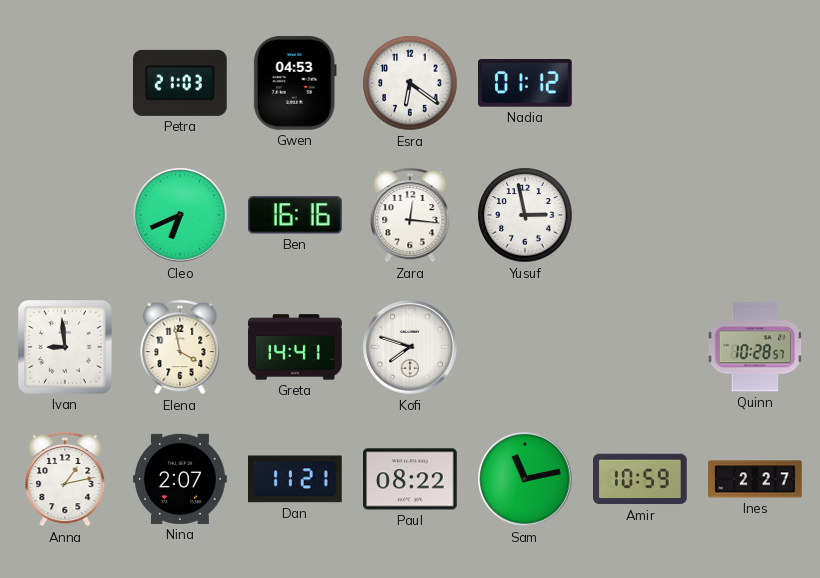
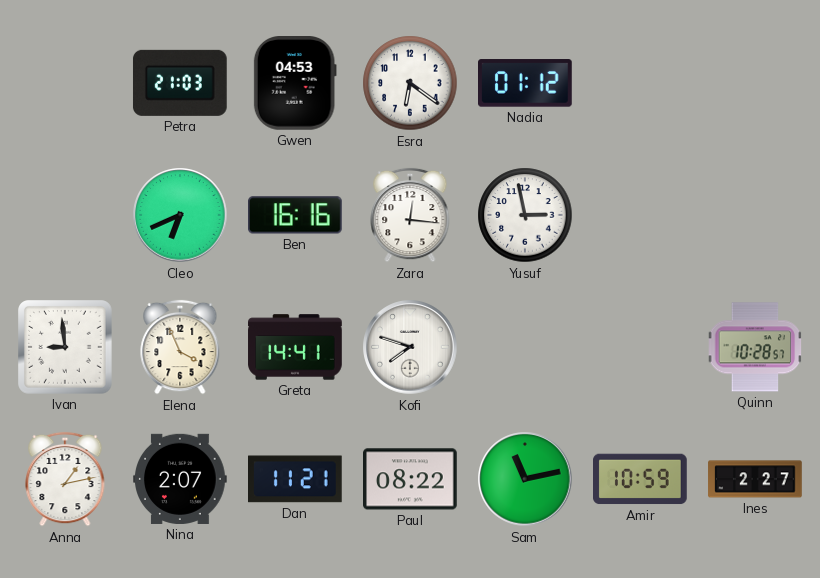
Elena: 3:58 -> 3:56
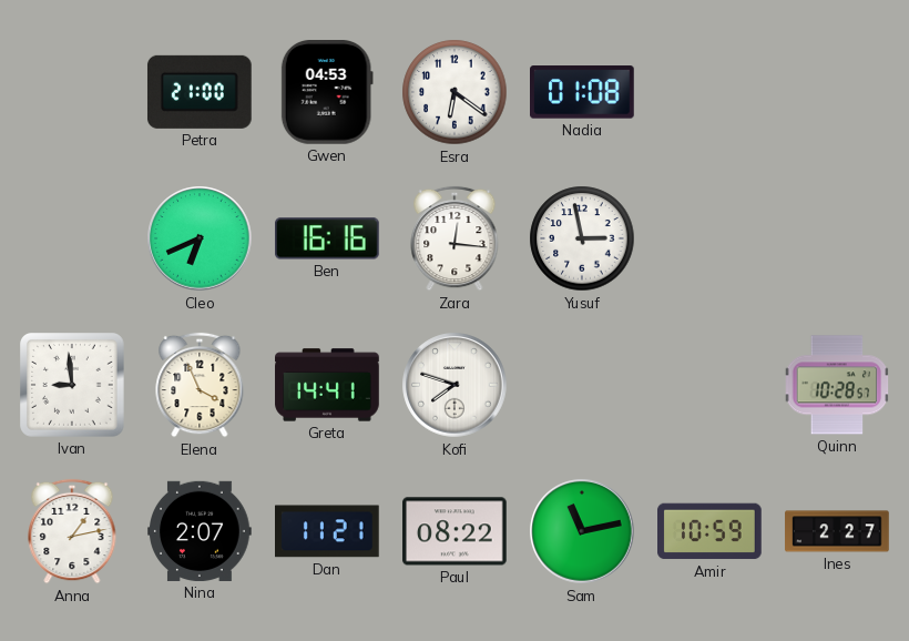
Petra: 21:03 -> 21:00
Nadia: 01:12 -> 01:08
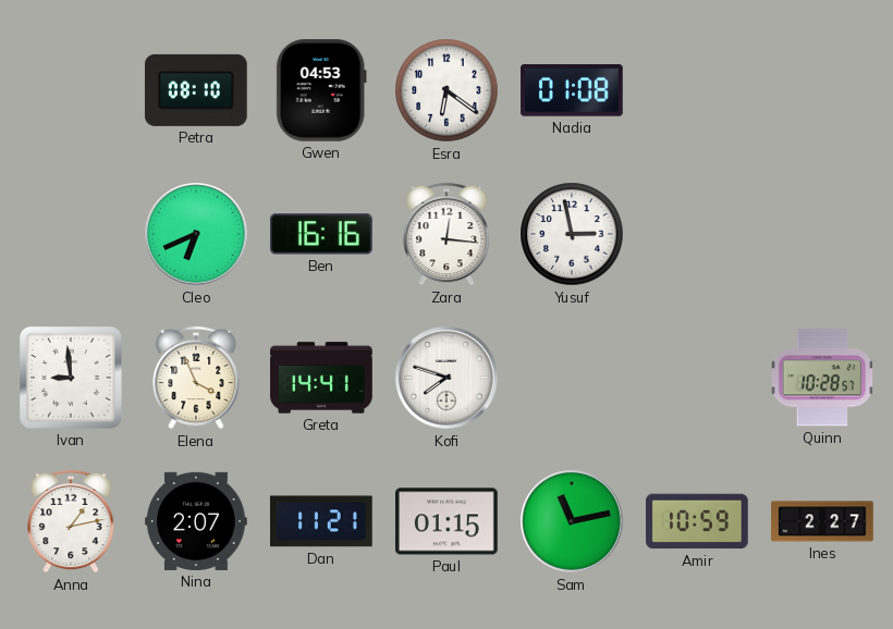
Petra: 21:00 -> 08:10
Paul: 08:22 -> 01:15
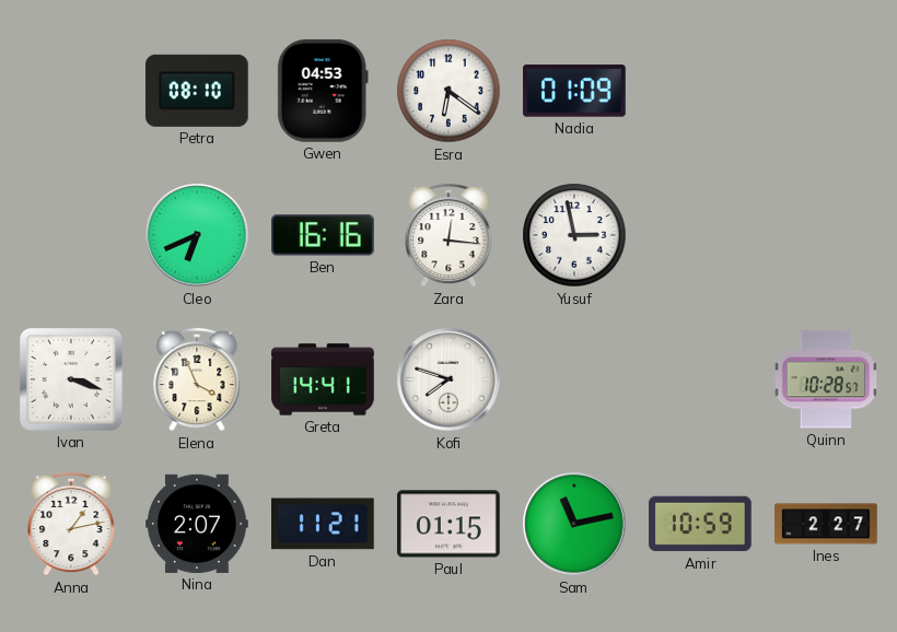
Nadia: 01:08 -> 01:09
Ivan: 8:59 -> 3:18
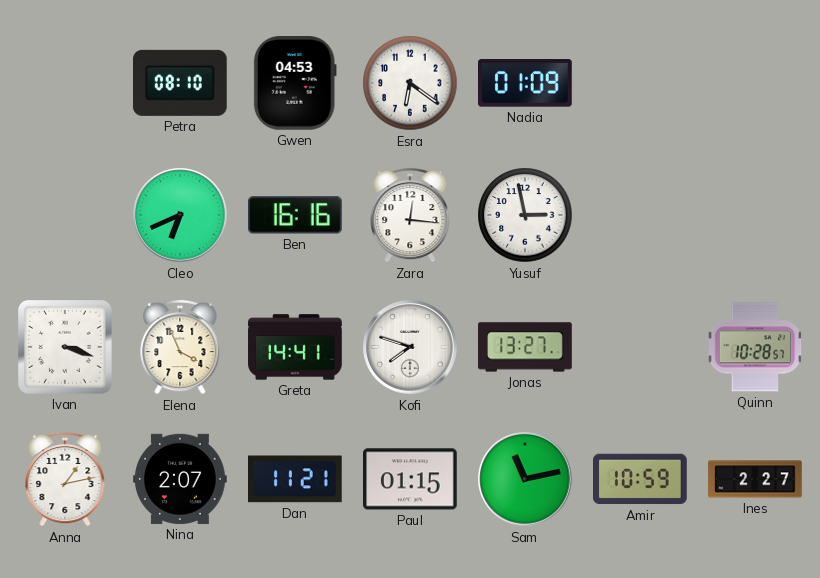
Jonas: none -> 13:27
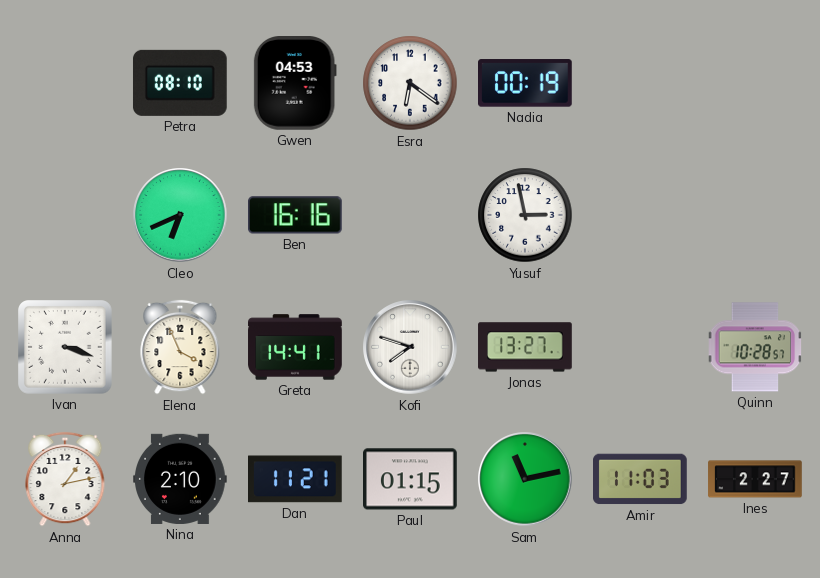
Nadia: 01:09 -> 00:19
Zara: 12:16 -> none
Nina: 2:07 -> 2:10
Amir: 10:59 -> 11:03
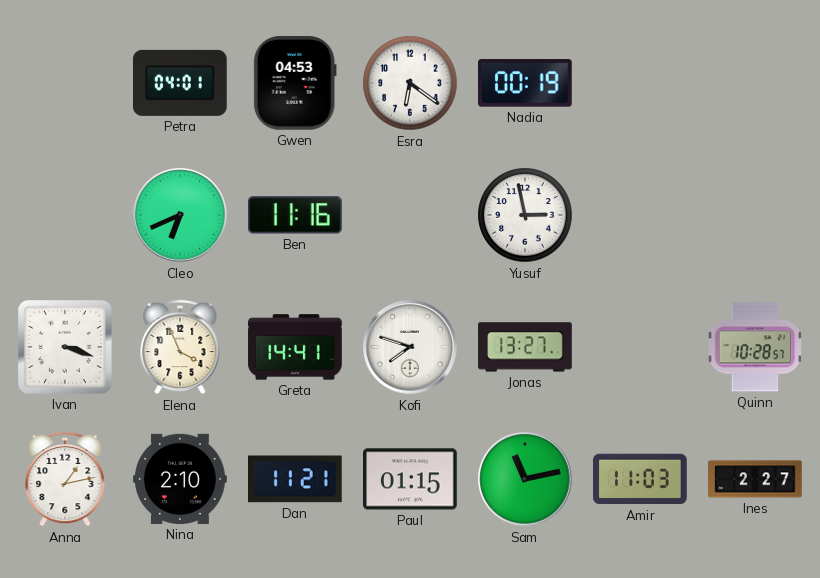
Petra: 08:10 -> 04:01
Ben: 16:16 -> 11:16
